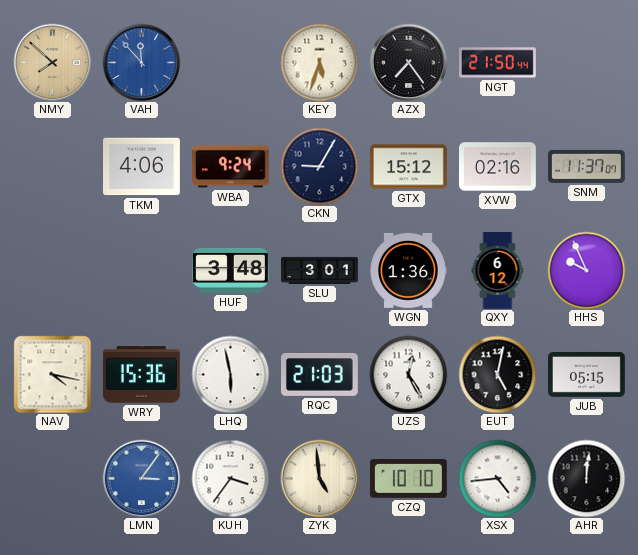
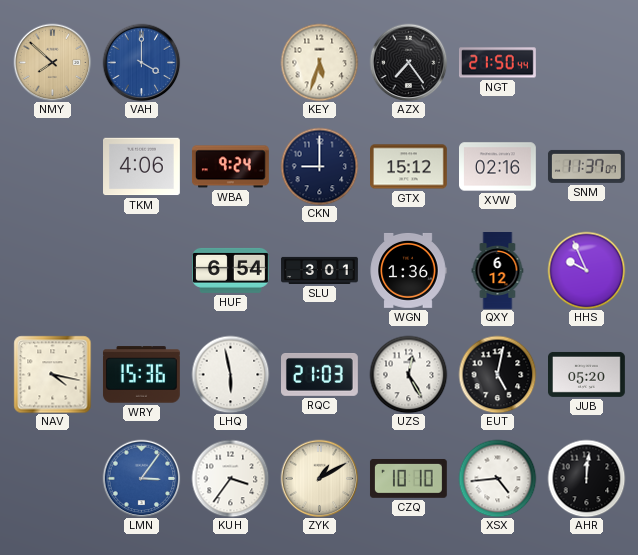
VAH: 11:53 -> 4:00
CKN: 9:05 -> 9:00
HUF: 3:48 -> 6:54
JUB: 05:15 -> 05:20
ZYK: 4:59 -> 1:10
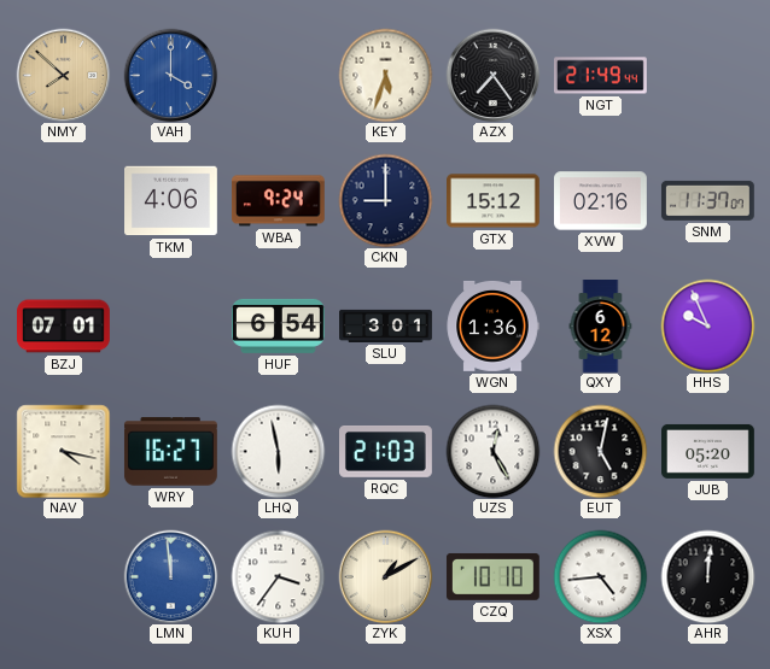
NGT: 21:50 -> 21:49
BZJ: none -> 07:01
WRY: 15:36 -> 16:27
LMN: 3:06 -> 11:59
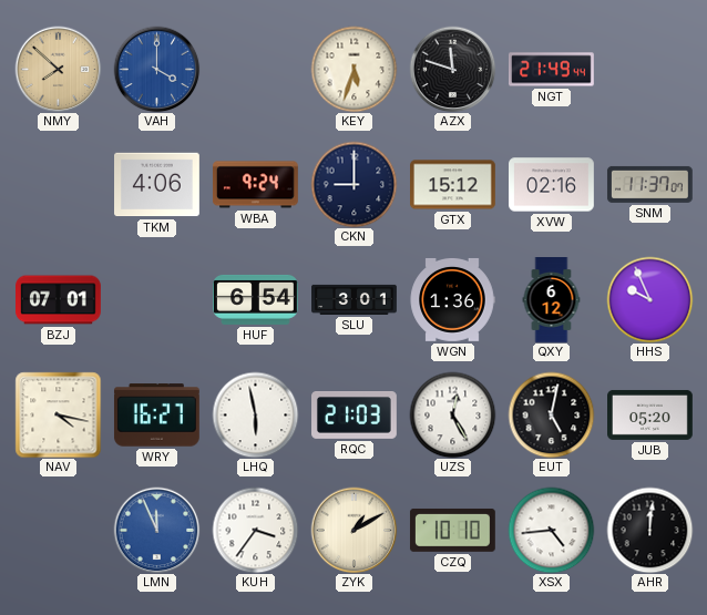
AZX: 7:24 -> 11:48
LMN: 11:59 -> 11:56
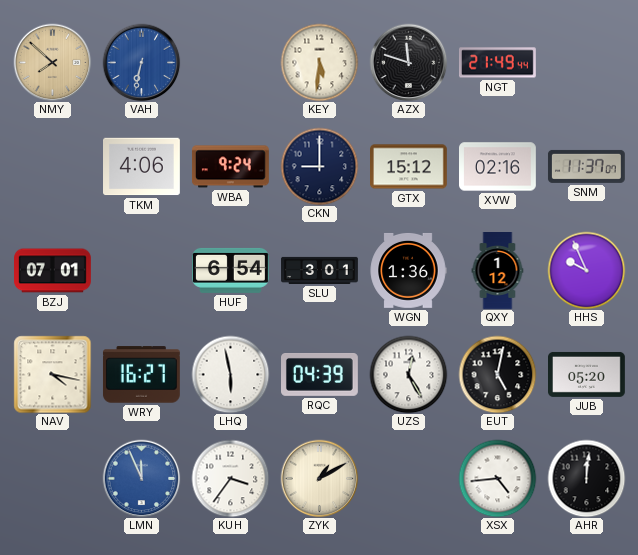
VAH: 4:00 -> 6:32
KEY: 5:33 -> 5:31
QXY: 6:12 -> 1:12
RQC: 21:03 -> 04:39
CZQ: 10:10 -> none
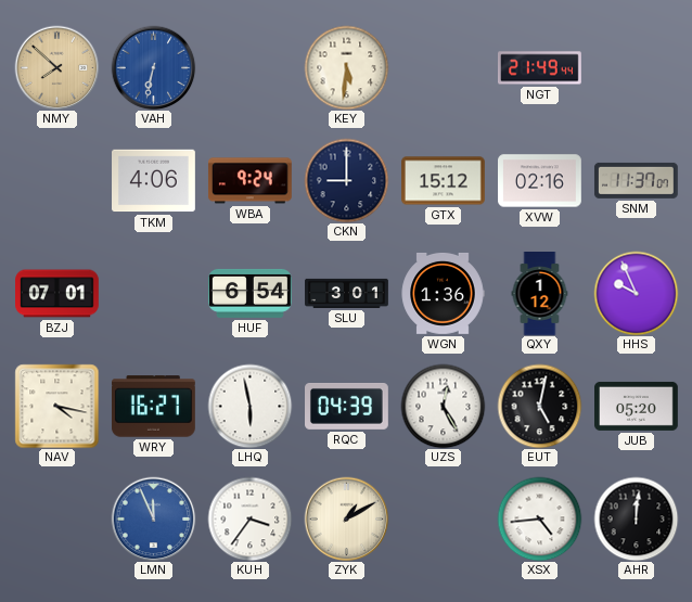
AZX: 11:48 -> none
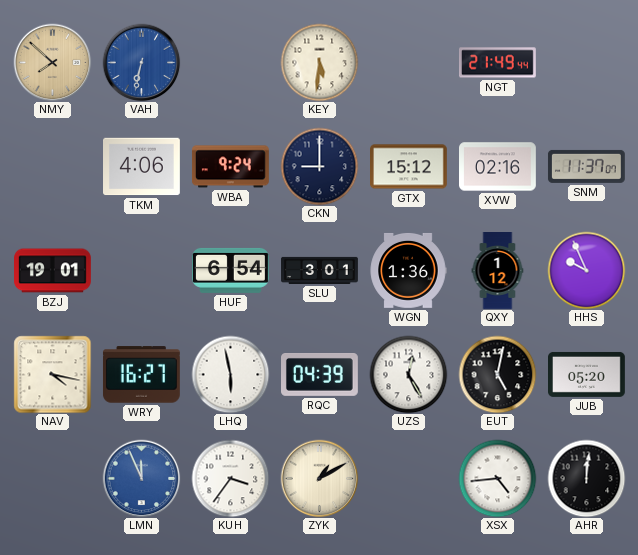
BZJ: 07:01 -> 19:01
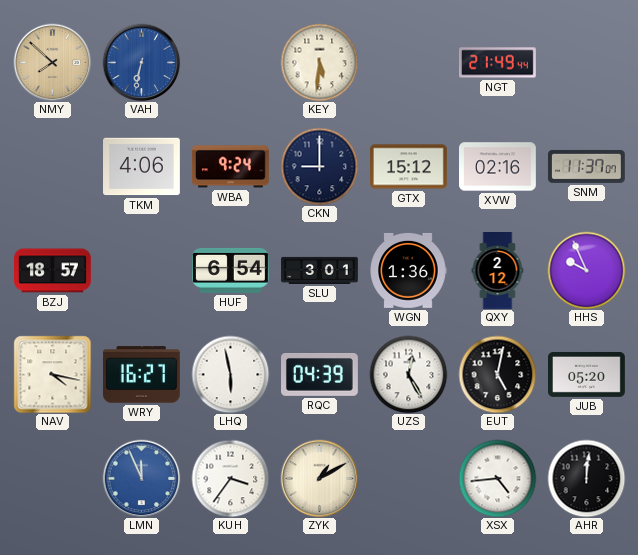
BZJ: 19:01 -> 18:57
QXY: 1:12 -> 2:12
